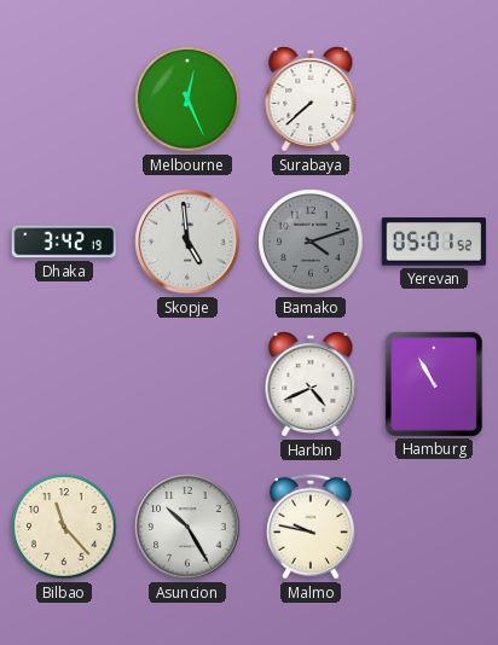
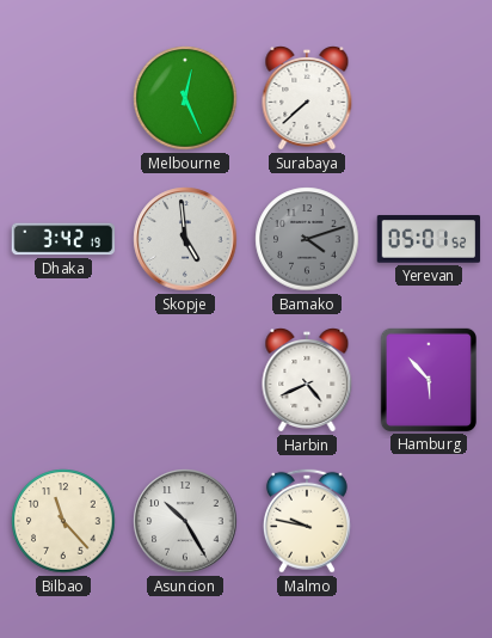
Hamburg: 10:55 -> 5:53
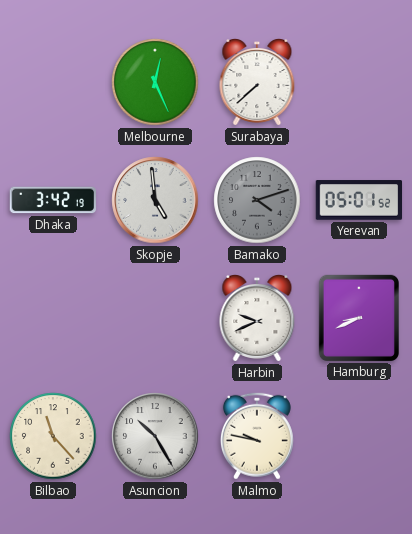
Harbin: 4:41 -> 9:41
Hamburg: 5:53 -> 8:41
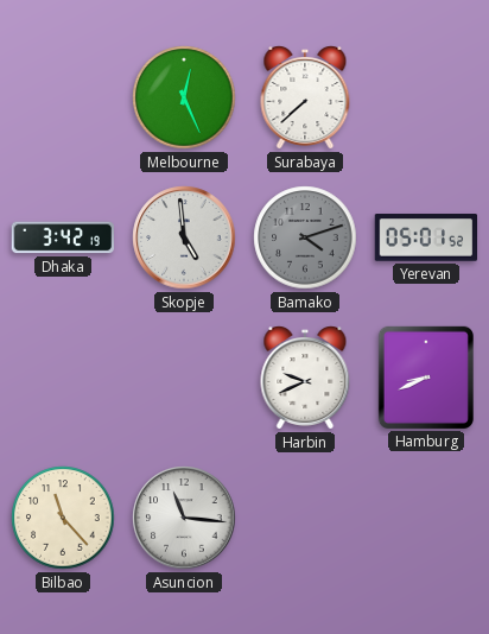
Asuncion: 10:25 -> 11:16
Malmo: 9:47 -> none
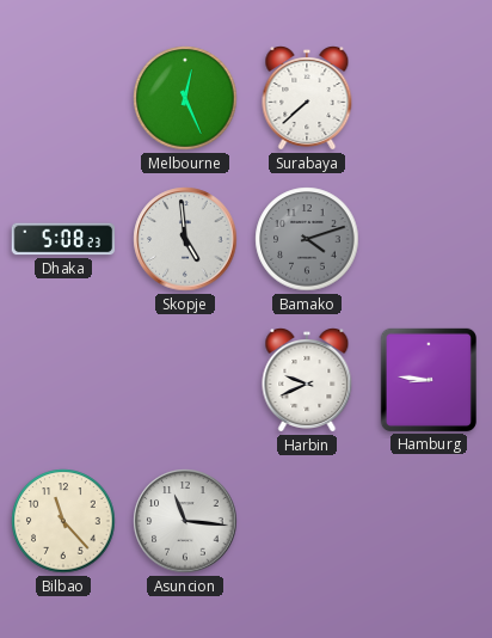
Dhaka: 3:42 -> 5:08
Yerevan: 05:01 -> none
Hamburg: 8:41 -> 8:46
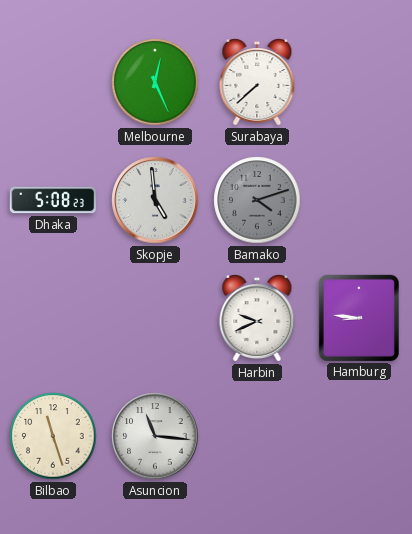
Bilbao: 11:23 -> 11:27
